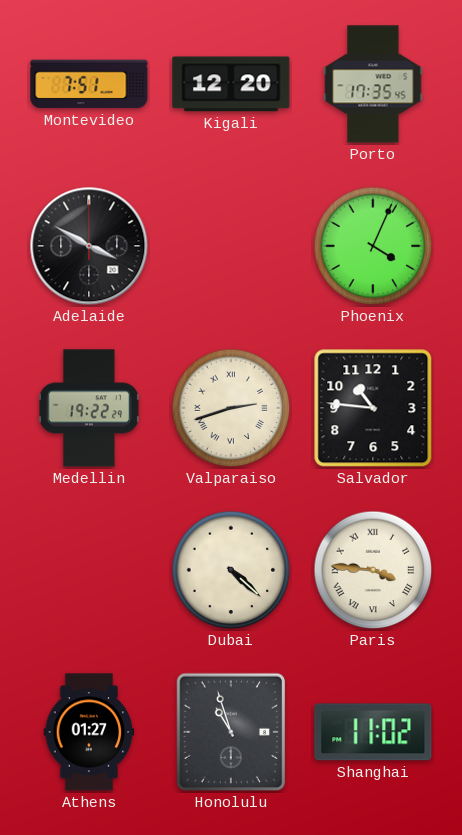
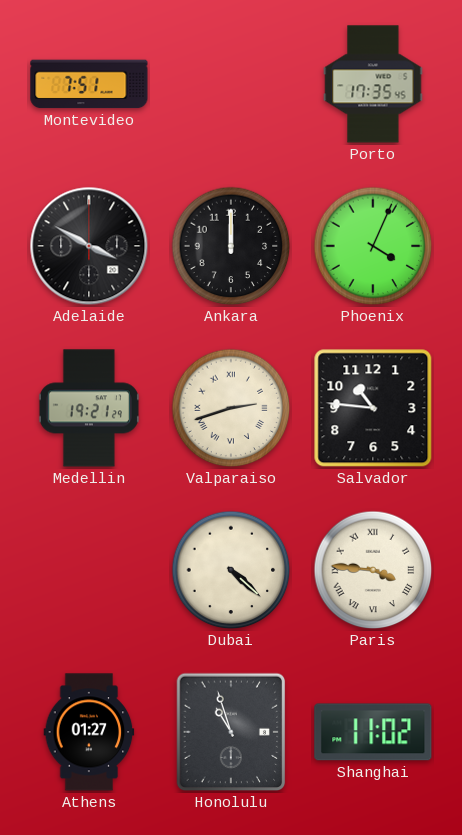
Kigali: 12:20 -> none
Ankara: none -> 12:00
Medellin: 19:22 -> 19:21
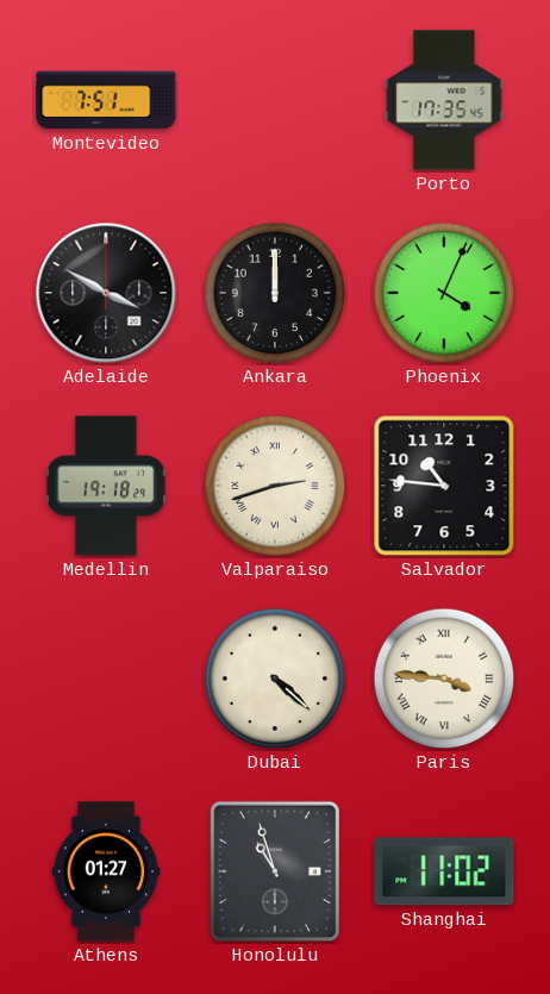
Medellin: 19:21 -> 19:18
